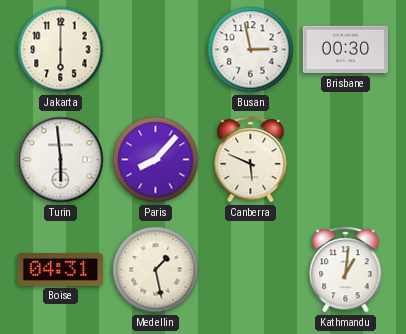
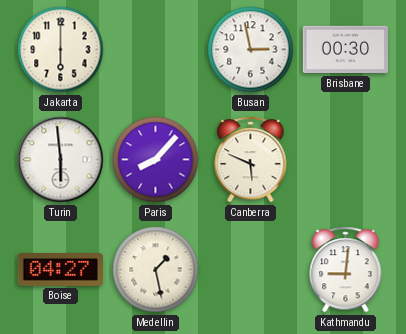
Boise: 04:31 -> 04:27
Kathmandu: 1:01 -> 9:01
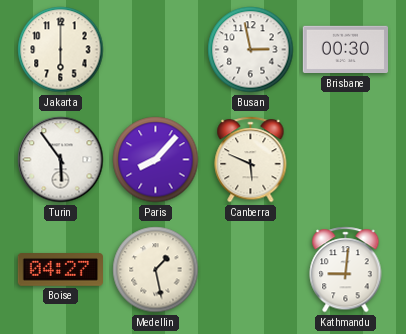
Turin: 5:59 -> 5:54
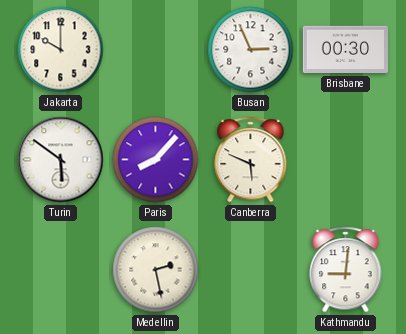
Jakarta: 6:00 -> 10:00
Busan: 2:58 -> 2:56
Turin: 5:54 -> 5:51
Boise: 04:27 -> none
Medellin: 1:28 -> 2:28
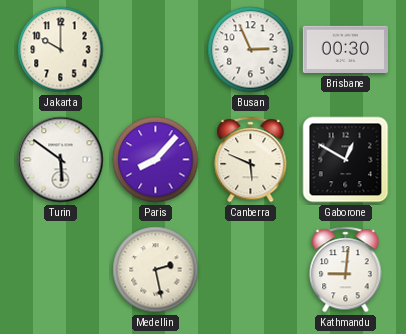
Gaborone: none -> 12:50
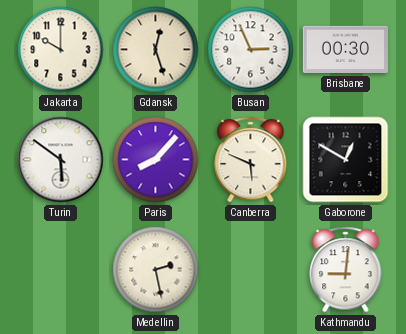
Gdansk: none -> 12:27
